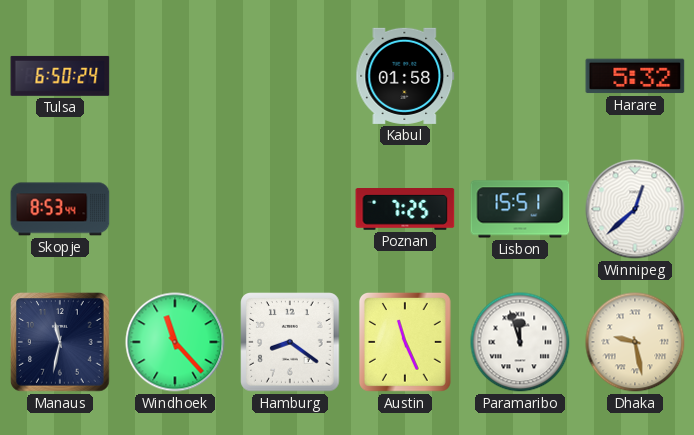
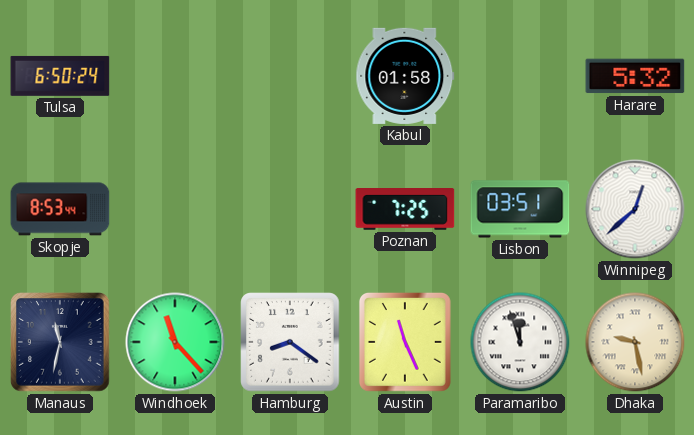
Lisbon: 15:51 -> 03:51
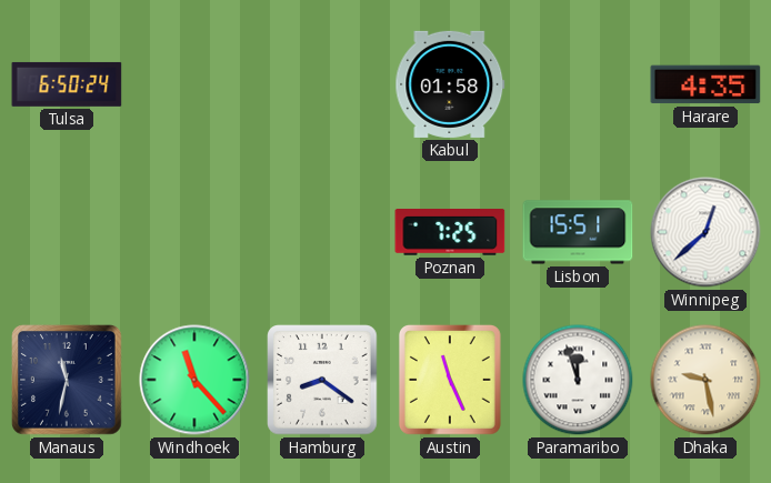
Harare: 5:32 -> 4:35
Skopje: 8:53 -> none
Lisbon: 03:51 -> 15:51
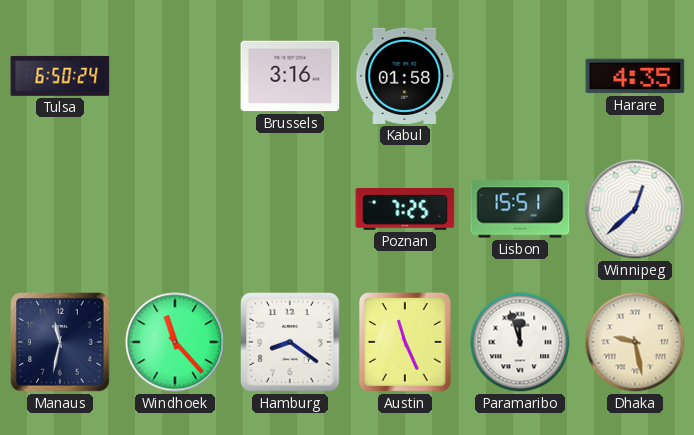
Brussels: none -> 3:16
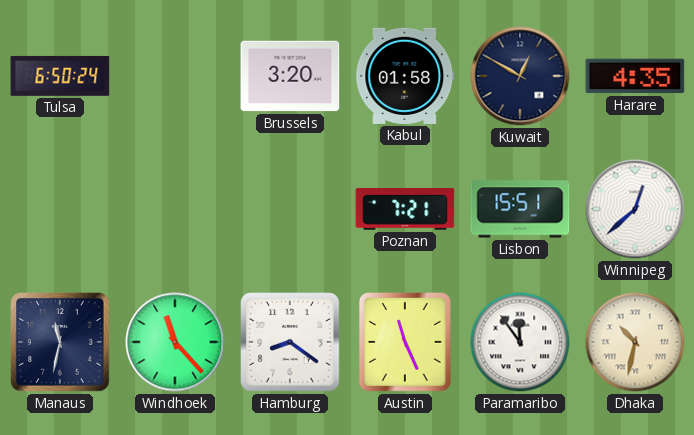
Brussels: 3:16 -> 3:20
Kuwait: none -> 12:50
Poznan: 7:25 -> 7:21
Paramaribo: 11:57 -> 11:54
Dhaka: 9:28 -> 10:32
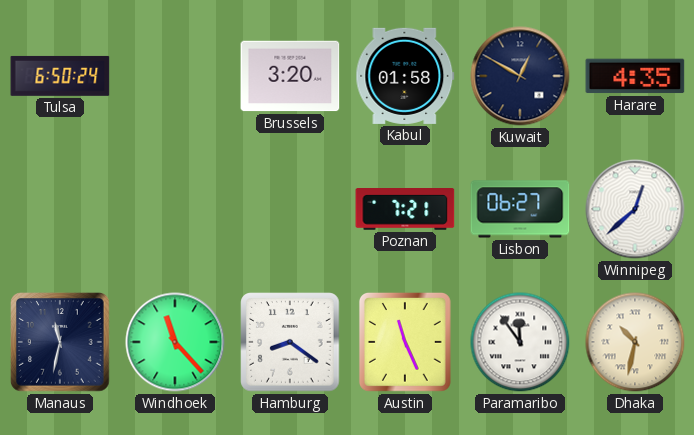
Lisbon: 15:51 -> 06:27
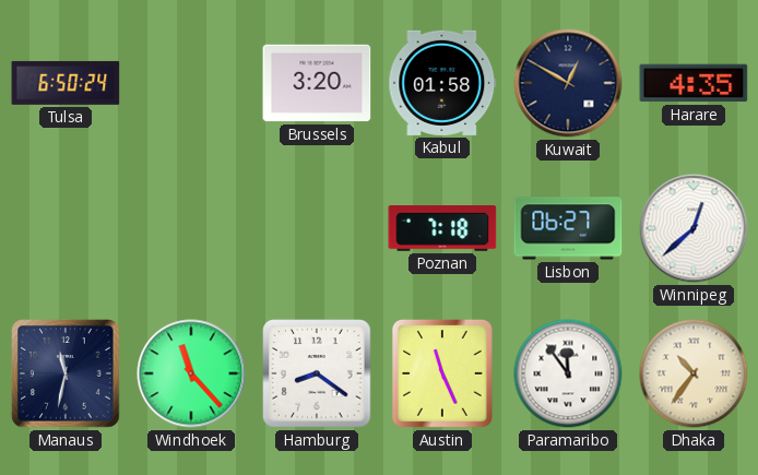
Poznan: 7:21 -> 7:18
Dhaka: 10:32 -> 10:36
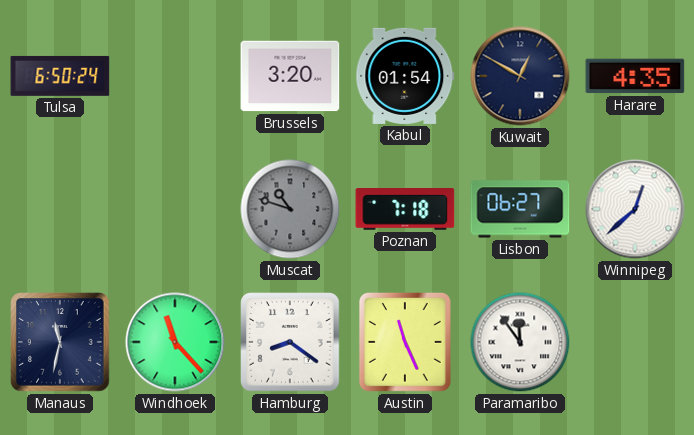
Kabul: 01:58 -> 01:54
Muscat: none -> 10:48
Dhaka: 10:36 -> none
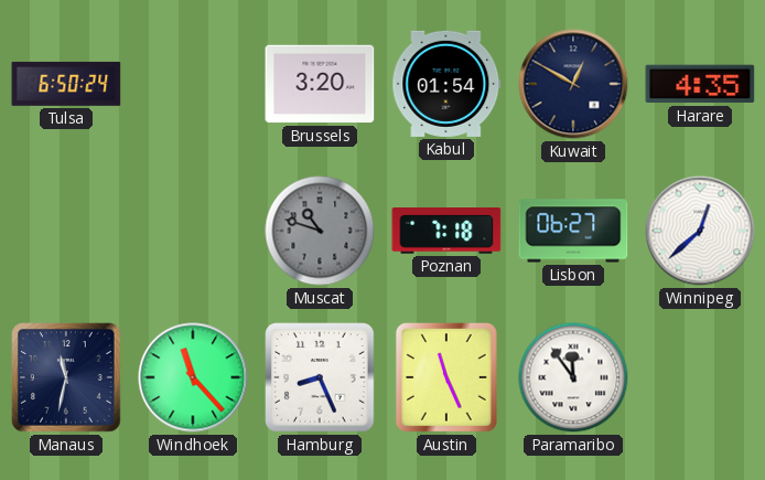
Hamburg: 8:21 -> 8:26
